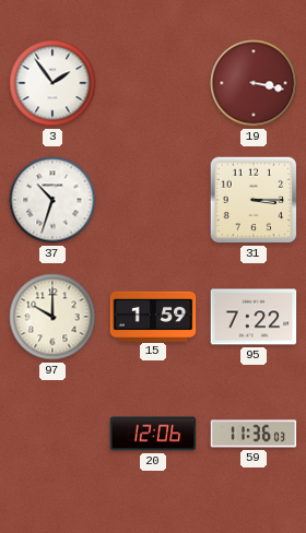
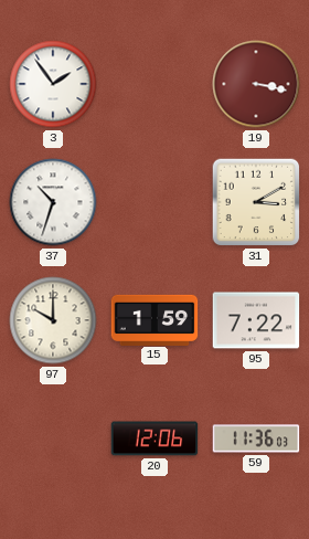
31: 3:15 -> 3:10
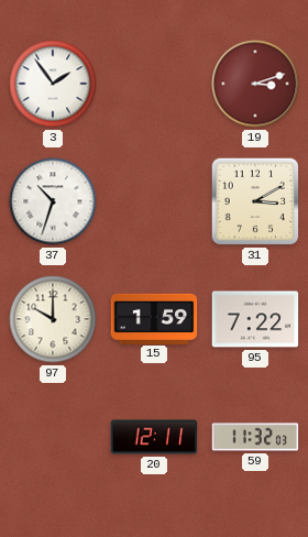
19: 3:17 -> 3:12
20: 12:06 -> 12:11
59: 11:36 -> 11:32
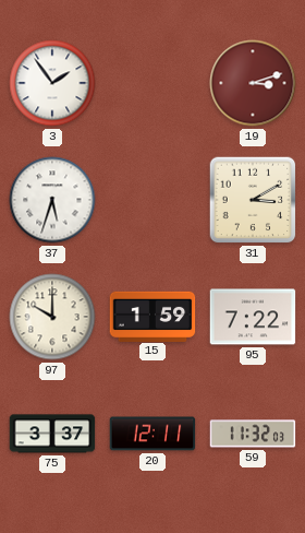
37: 10:33 -> 5:33
75: none -> 3:37
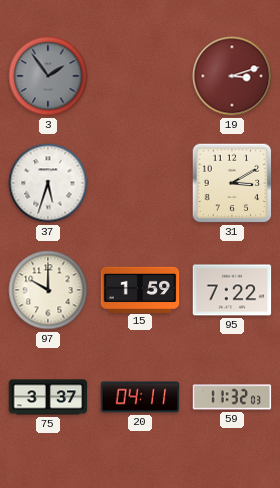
3 dial: white -> grey
20: 12:11 -> 04:11
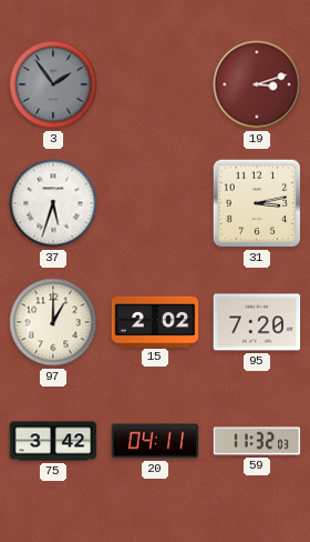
31: 3:10 -> 3:13
97: 10:00 -> 1:00
15: 1:59 -> 2:02
95: 7:22 -> 7:20
75: 3:37 -> 3:42
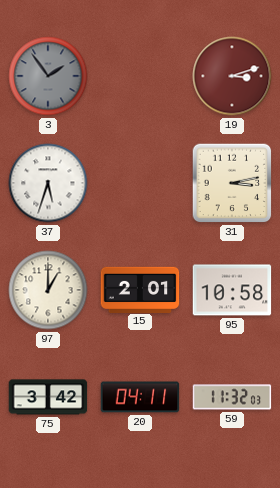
15: 2:02 -> 2:01
95: 7:20 -> 10:58
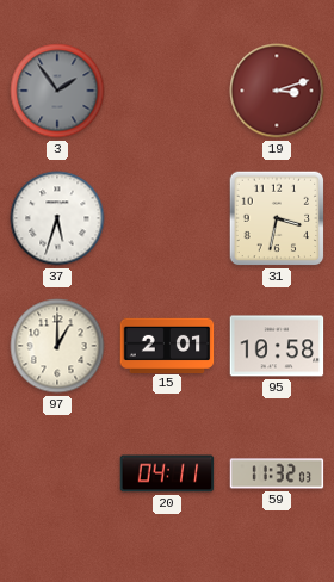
31: 3:13 -> 3:32
75: 3:42 -> none
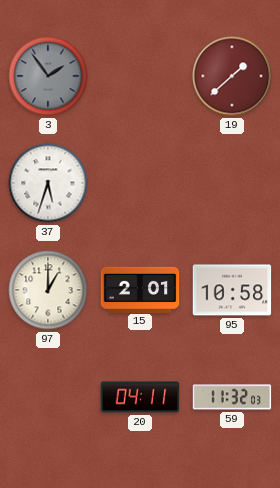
19: 3:12 -> 1:38
31: 3:32 -> none
